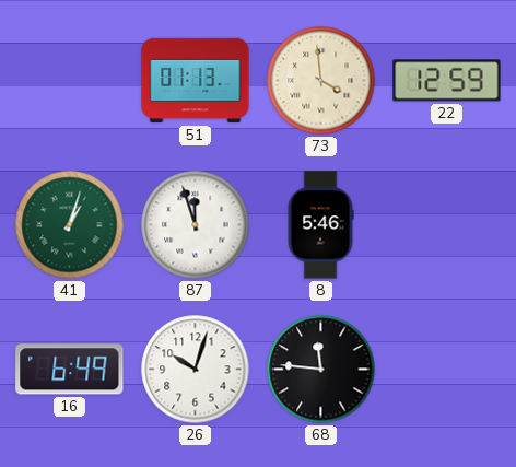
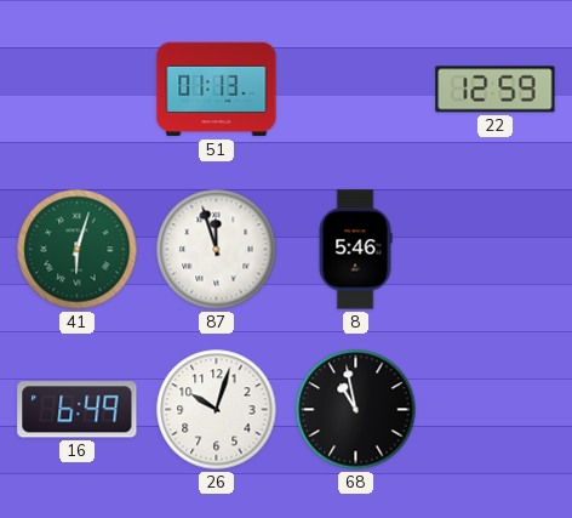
73: 3:59 -> none
41: 1:03 -> 6:03
68: 11:46 -> 10:58
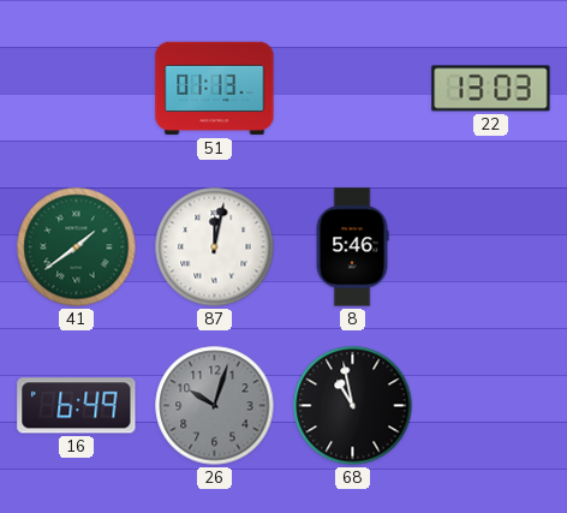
22: 12:59 -> 13:03
41: 6:03 -> 1:39
87: 11:57 -> 12:02
26 dial: white -> grey
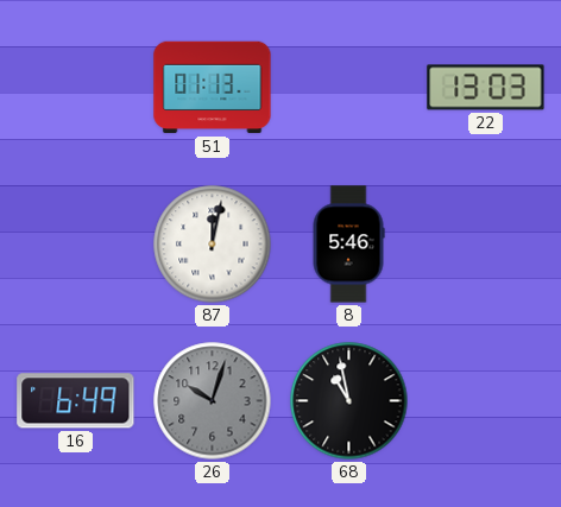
41: 1:39 -> none
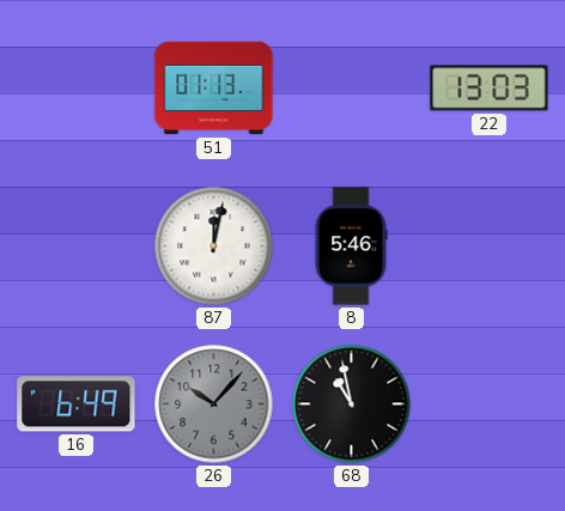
26: 10:03 -> 10:07
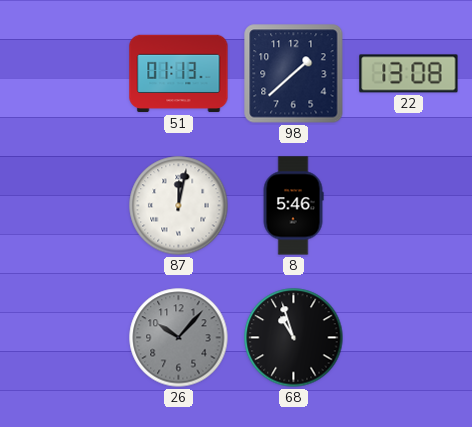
98: none -> 1:38
22: 13:03 -> 13:08
16: 6:49 -> none
68: 10:58 -> 10:57
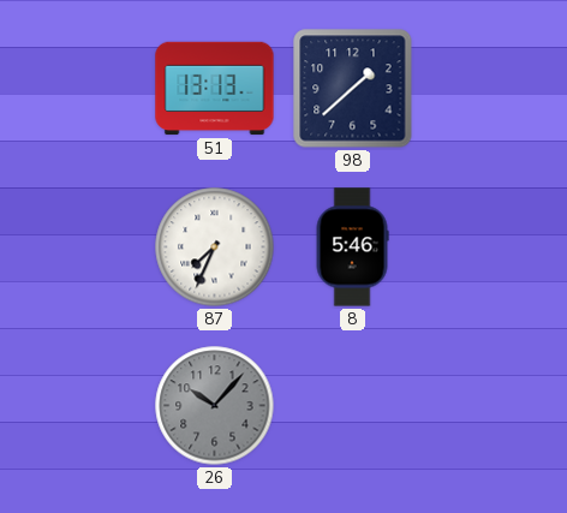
51: 01:13 -> 13:13
22: 13:08 -> none
87: 12:02 -> 7:34
68: 10:57 -> none
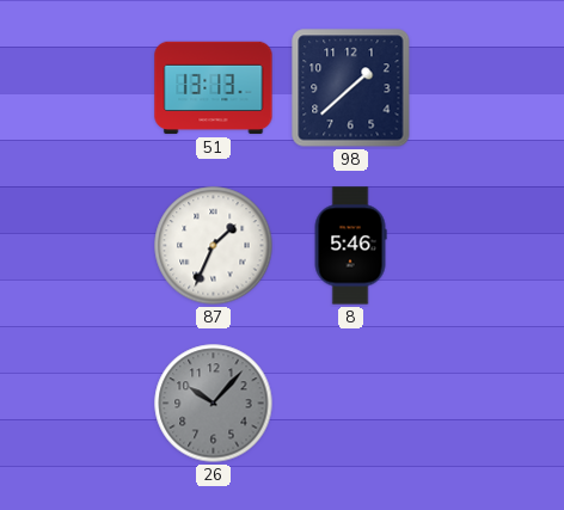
87: 7:34 -> 1:34
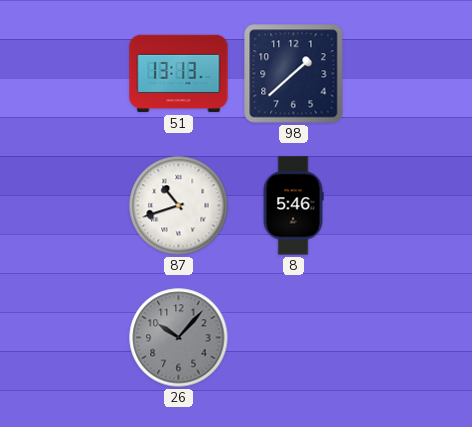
87: 1:34 -> 10:42
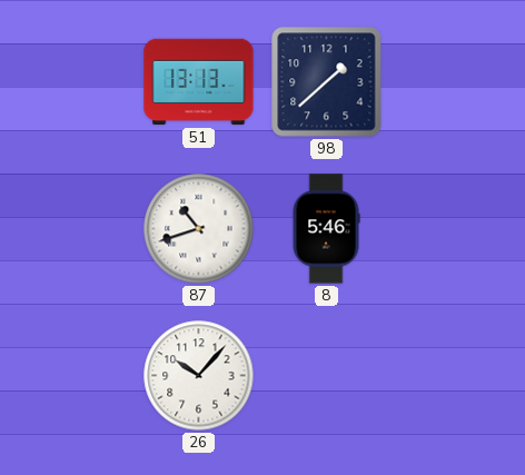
26 dial: grey -> white
